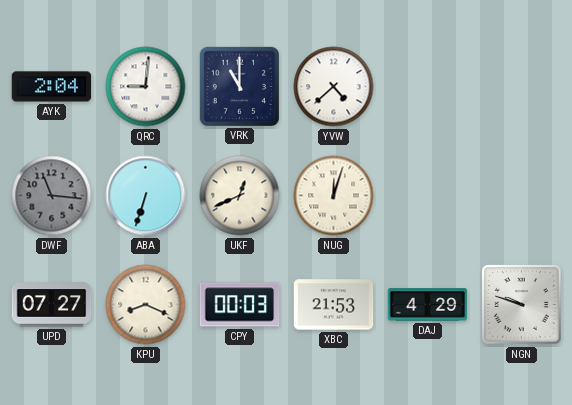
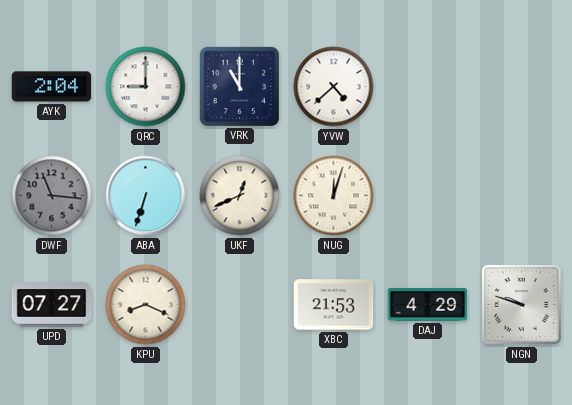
QRC: 9:01 -> 9:00
CPY: 00:03 -> none
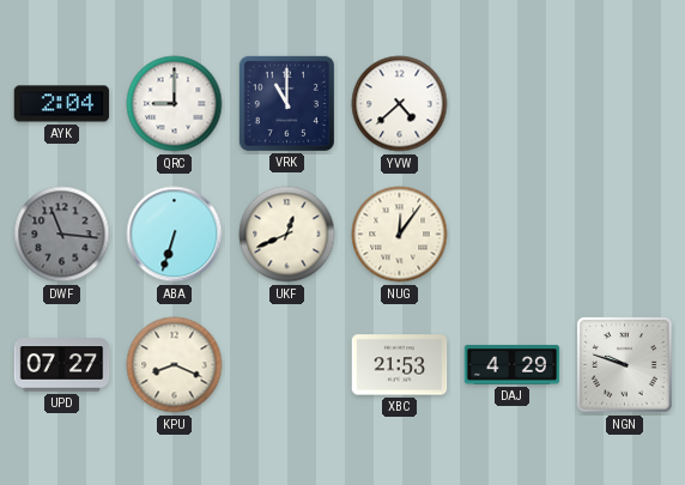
NUG: 12:03 -> 12:06
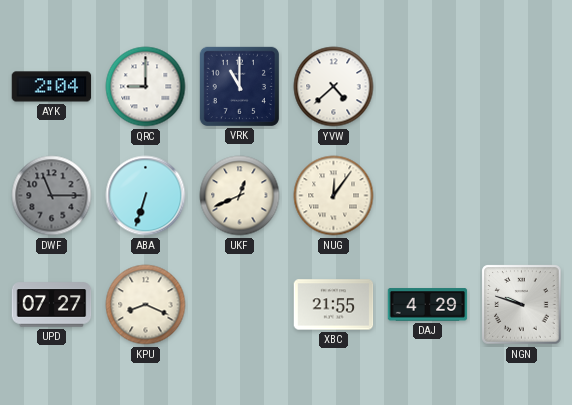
DWF: 11:16 -> 11:15
XBC: 21:53 -> 21:55
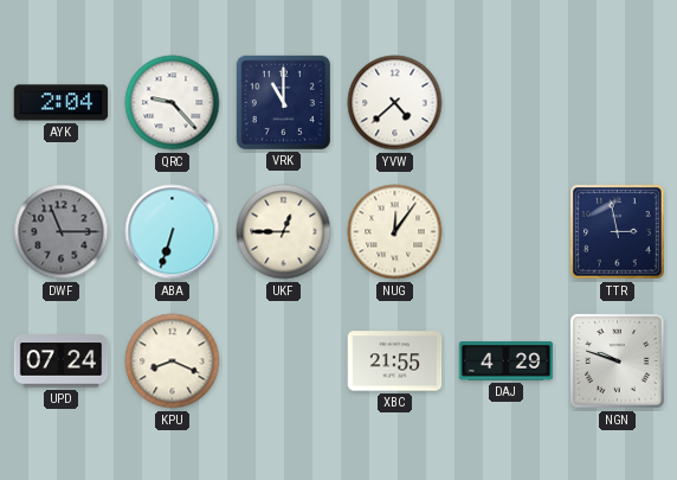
QRC: 9:00 -> 9:23
UKF: 12:41 -> 12:45
TTR: none -> 2:58
UPD: 07:27 -> 07:24
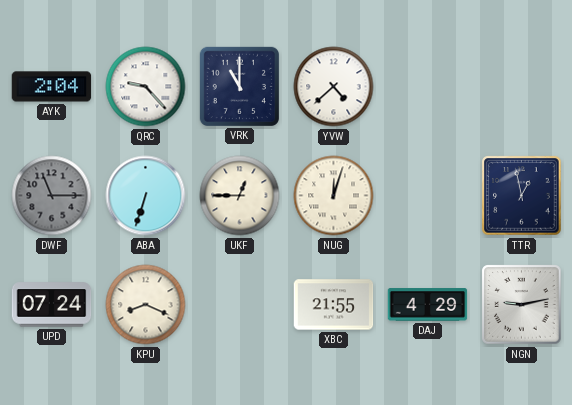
NUG: 12:06 -> 12:03
TTR: 2:58 -> 12:58
NGN: 9:48 -> 9:13
